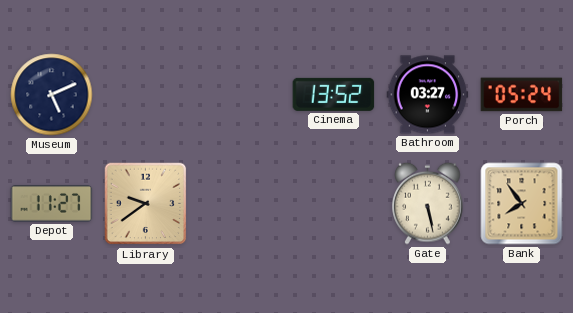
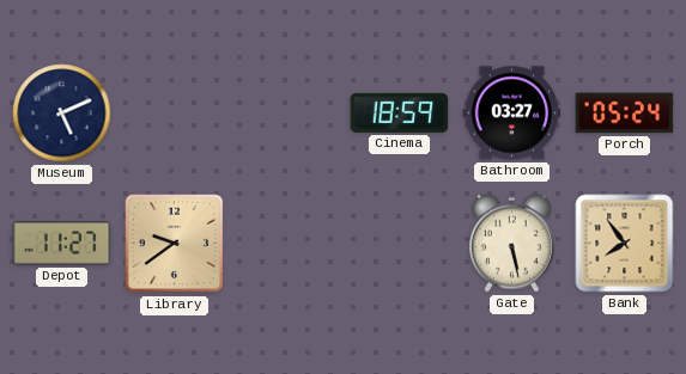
Cinema: 13:52 -> 18:59
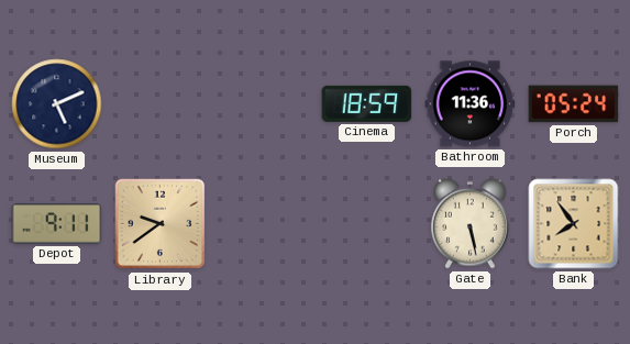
Bathroom: 03:27 -> 11:36
Depot: 11:27 -> 9:11
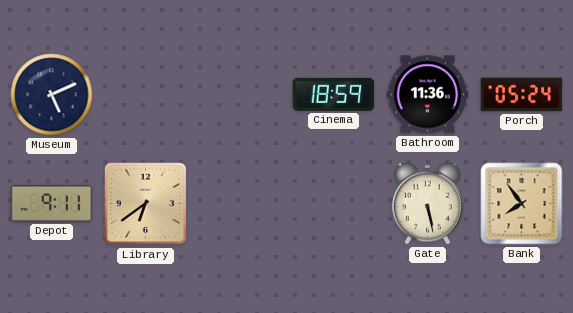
Library: 9:39 -> 6:39
